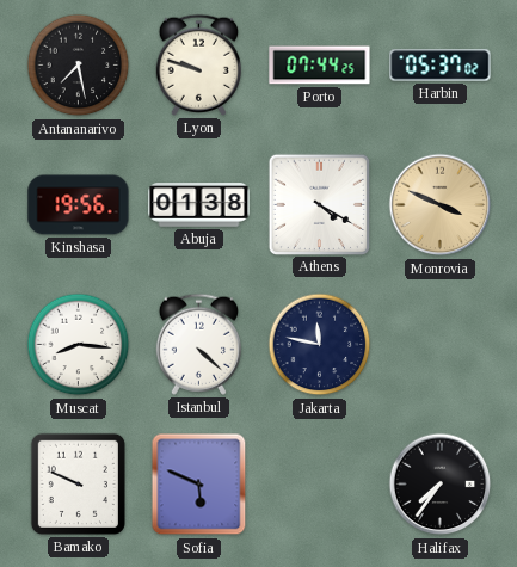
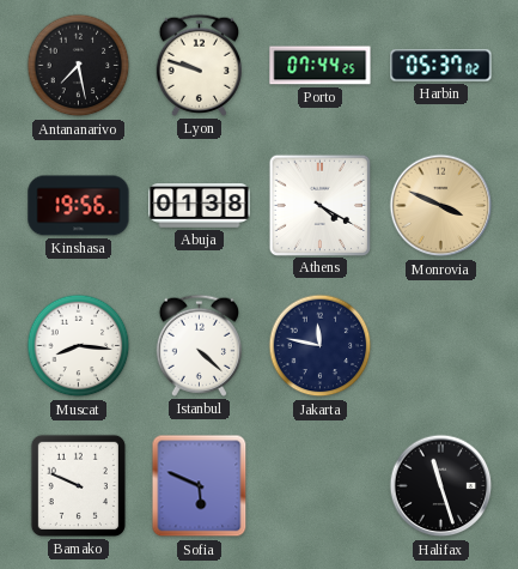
Halifax: 7:36 -> 11:27
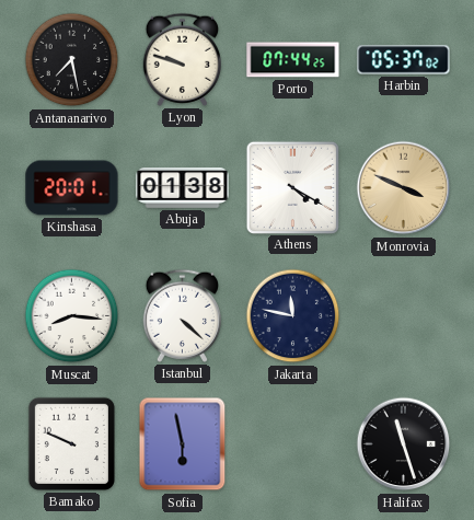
Kinshasa: 19:56 -> 20:01
Sofia: 5:49 -> 5:58
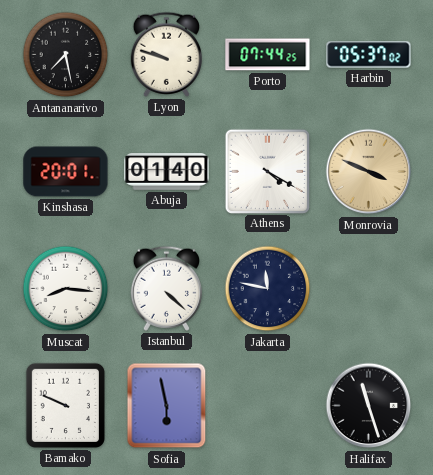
Abuja: 01:38 -> 01:40
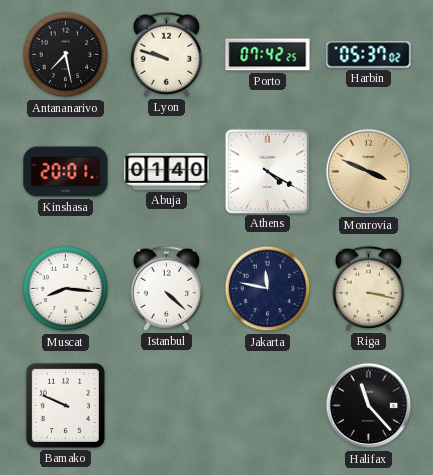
Porto: 07:44 -> 07:42
Riga: none -> 3:17
Sofia: 5:58 -> none
Halifax: 11:27 -> 11:23
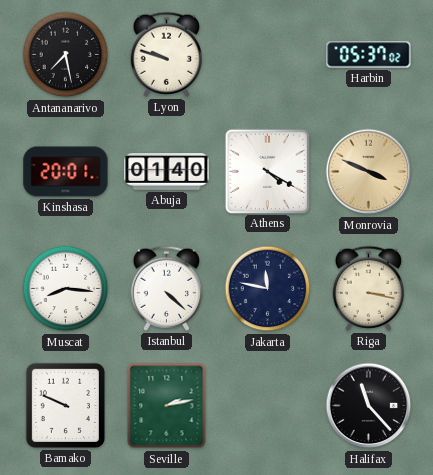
Porto: 07:42 -> none
Seville: none -> 2:13
